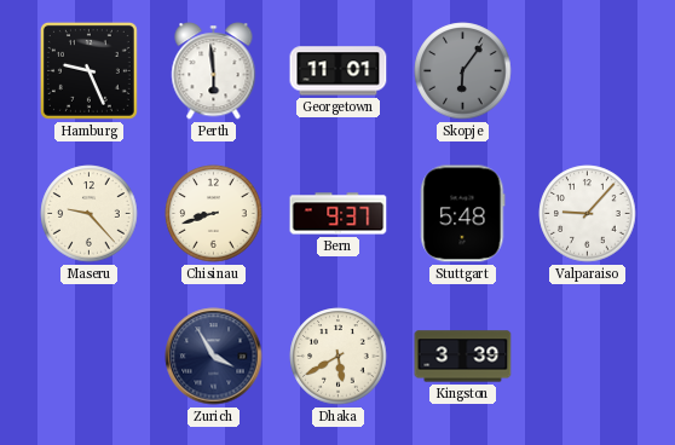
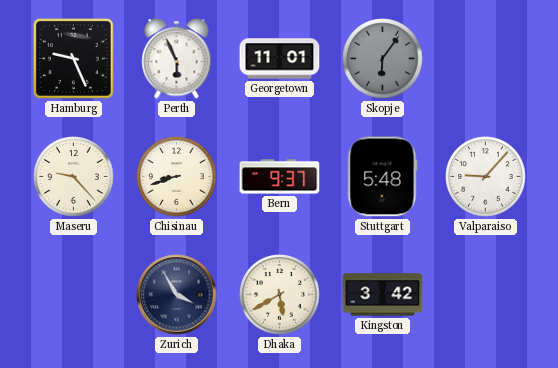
Perth: 5:59 -> 5:56
Kingston: 3:39 -> 3:42
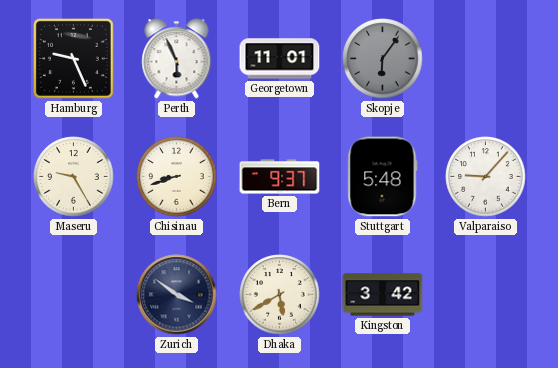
Maseru: 9:23 -> 9:25
Zurich: 3:55 -> 3:51
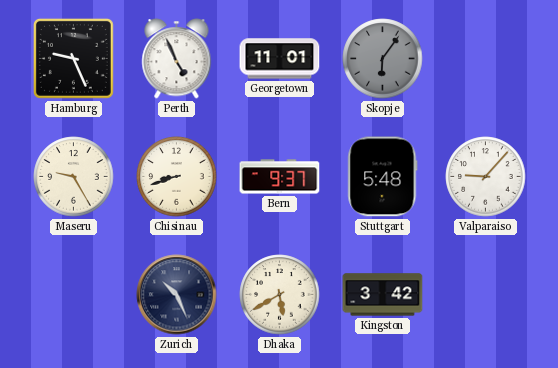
Perth: 5:56 -> 4:56
Zurich: 3:51 -> 10:26
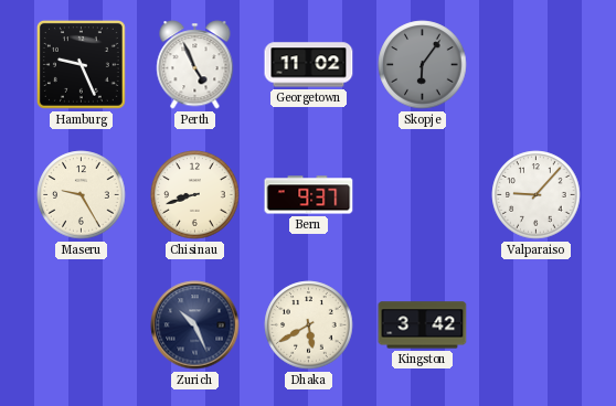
Georgetown: 11:01 -> 11:02
Stuttgart: 5:48 -> none
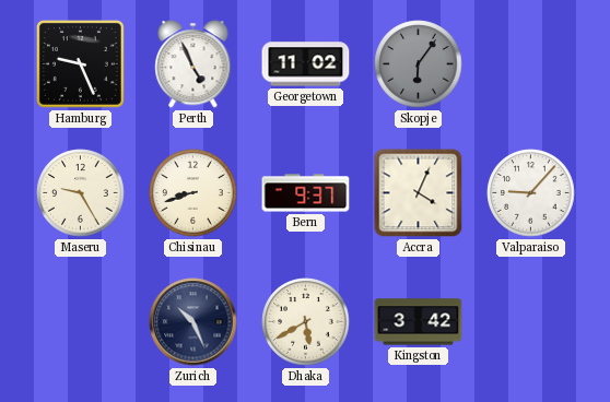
Accra: none -> 4:04
